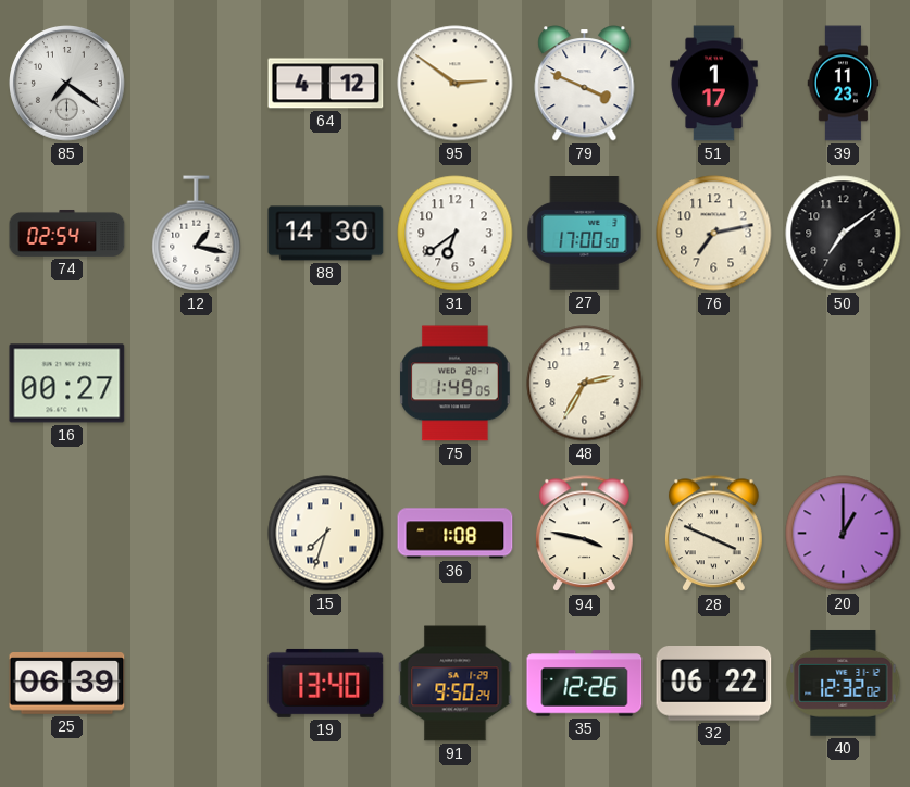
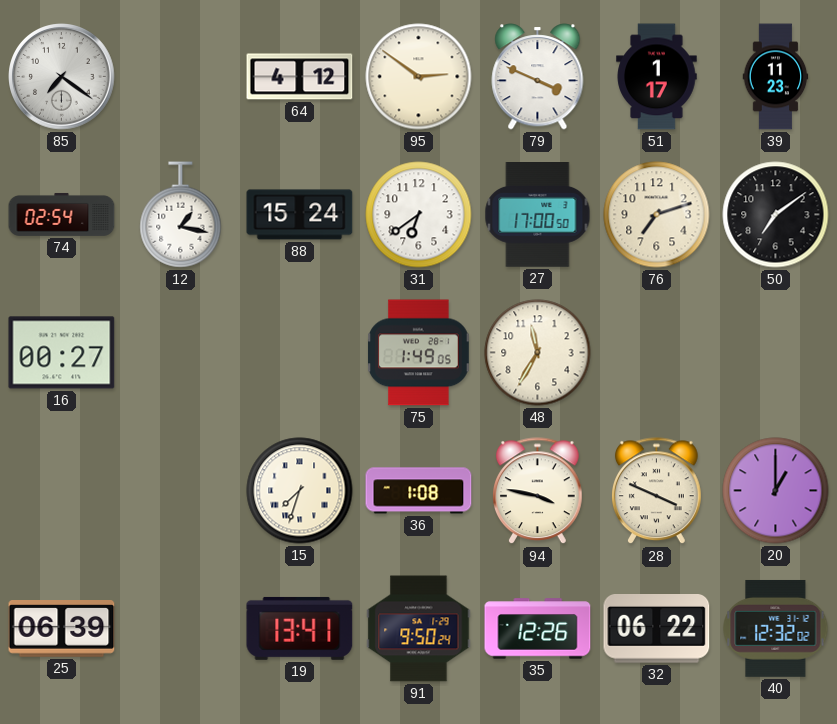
88: 14:30 -> 15:24
76: 7:13 -> 7:12
48: 2:35 -> 11:35
19: 13:40 -> 13:41
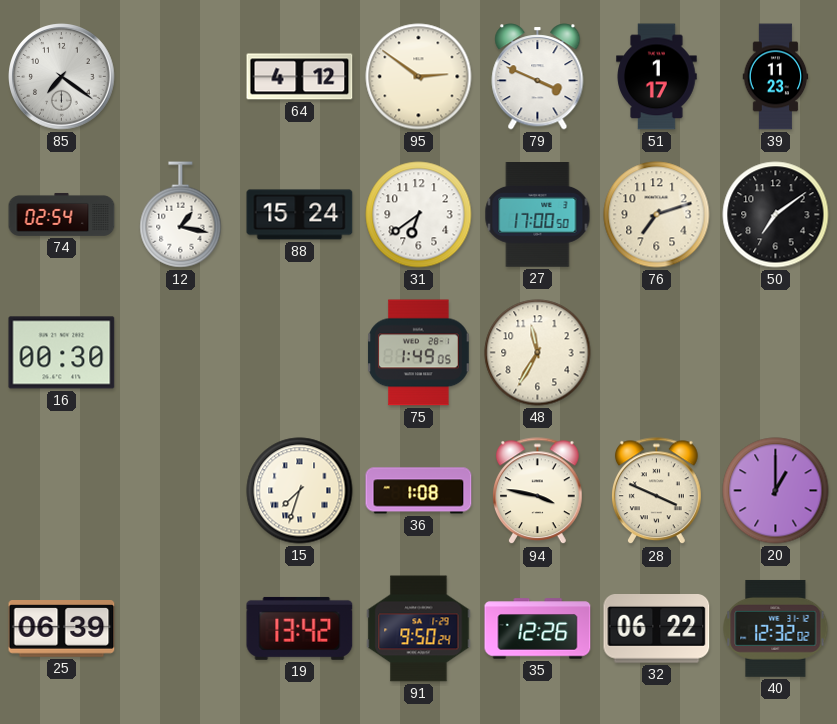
16: 00:27 -> 00:30
19: 13:41 -> 13:42
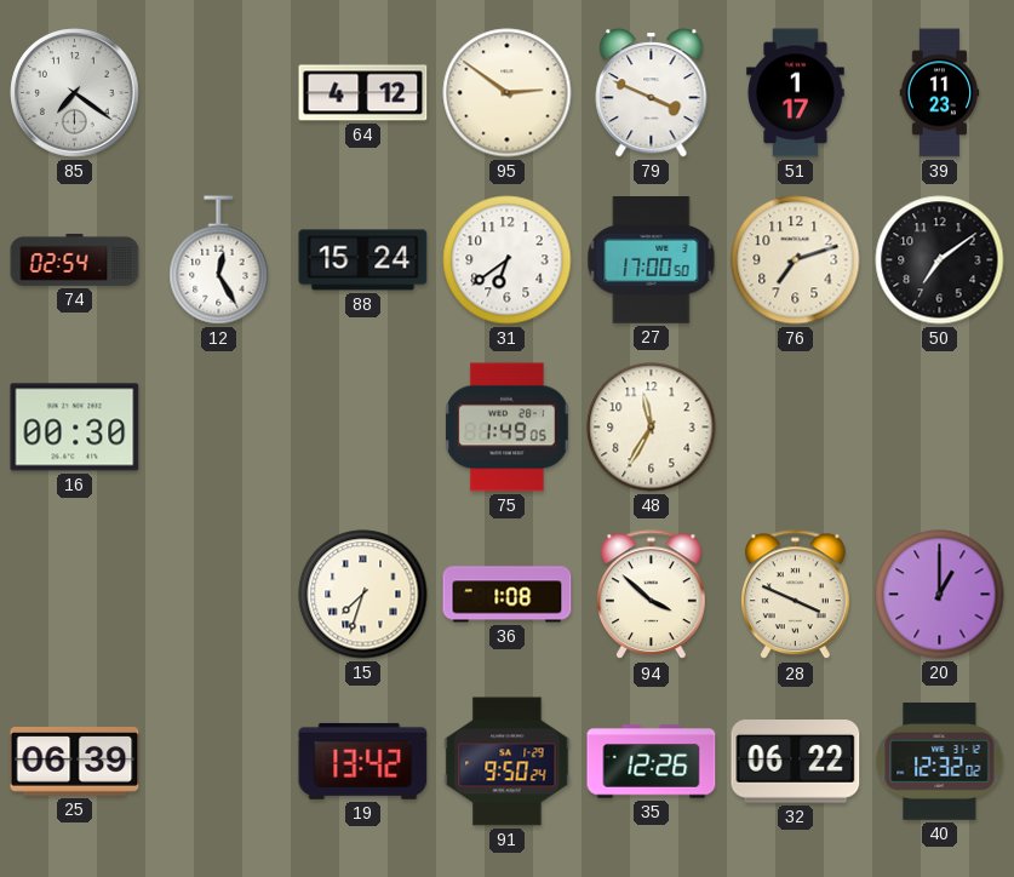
12: 1:17 -> 12:25
94: 3:47 -> 3:52
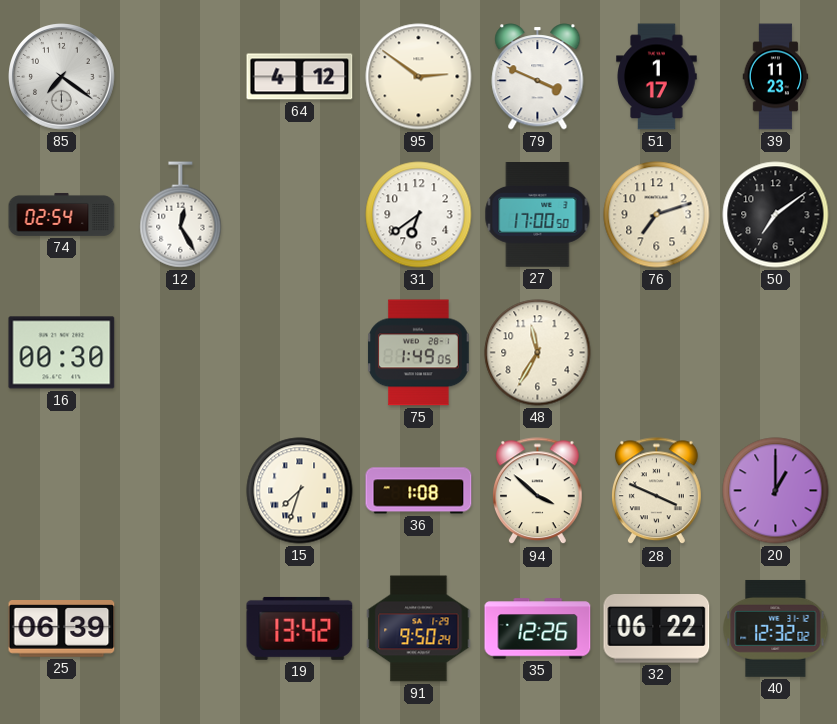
88: 15:24 -> none
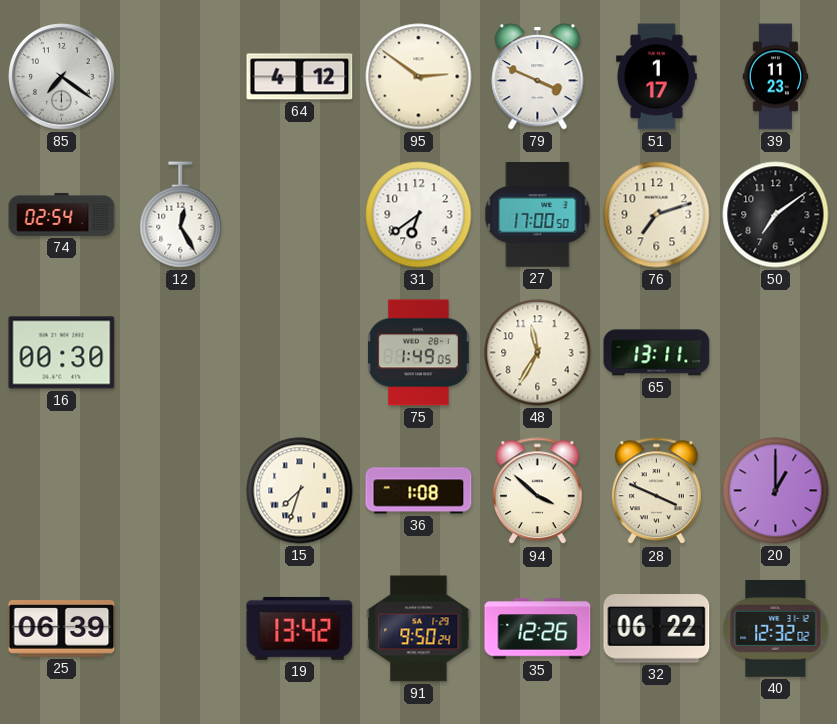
65: none -> 13:11
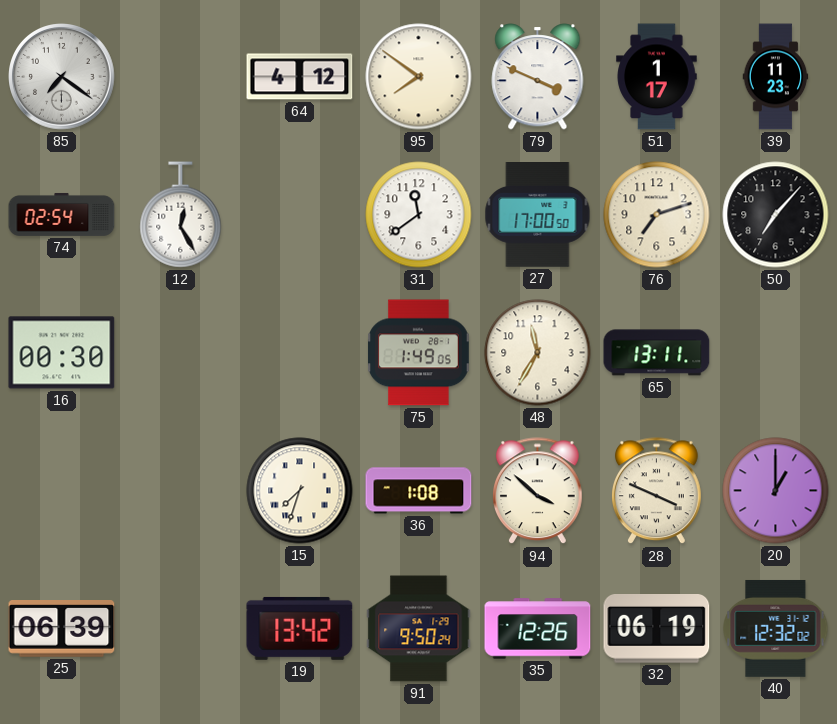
95: 2:51 -> 7:51
31: 6:39 -> 11:39
50: 7:09 -> 7:07
32: 06:22 -> 06:19
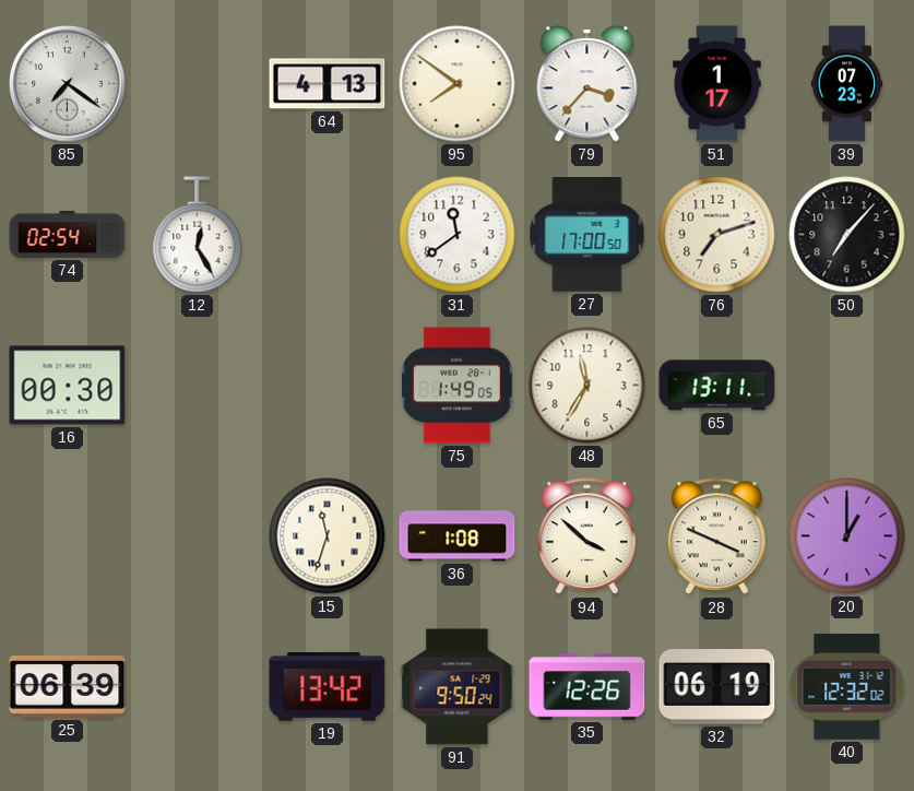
64: 4:12 -> 4:13
79: 3:49 -> 3:37
39: 11:23 -> 07:23
15: 7:33 -> 11:33
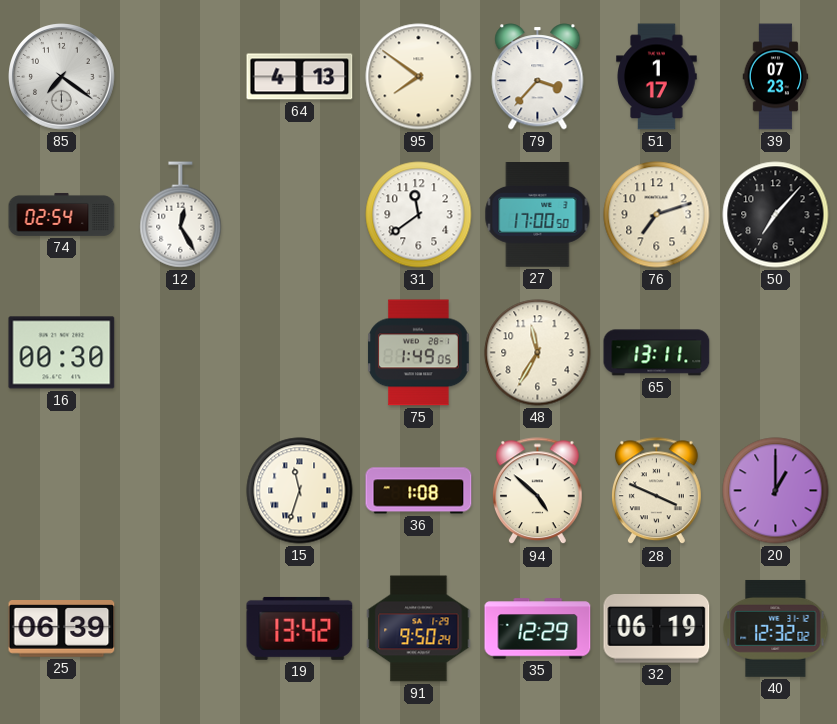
94: 3:52 -> 4:52
35: 12:26 -> 12:29
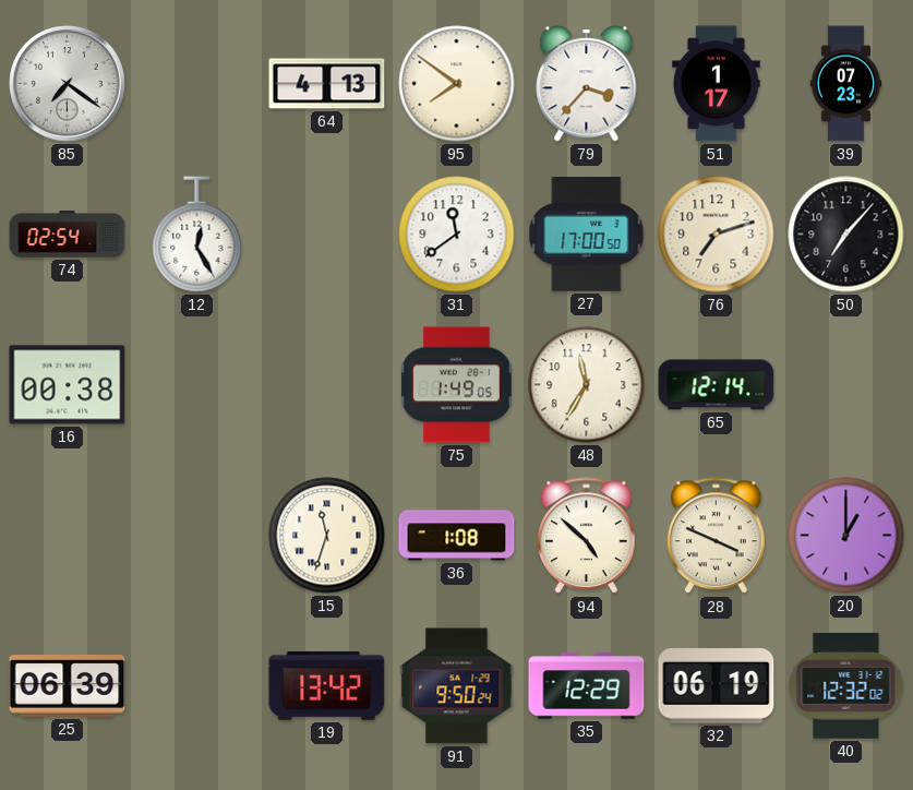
16: 00:30 -> 00:38
65: 13:11 -> 12:14
